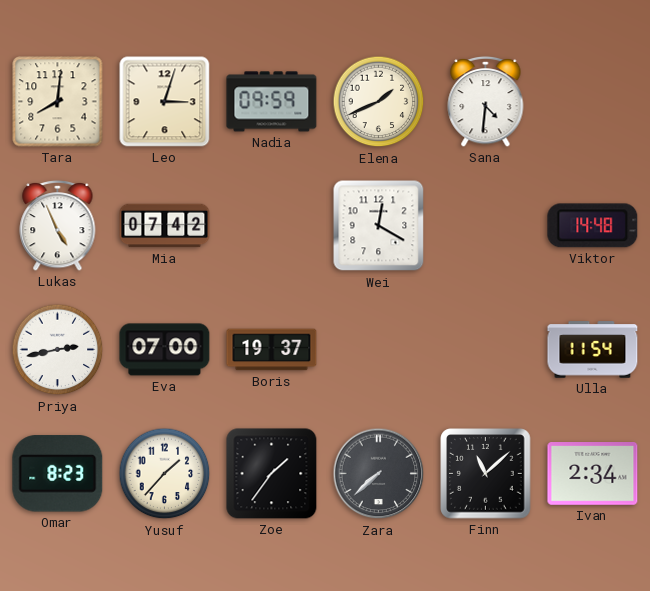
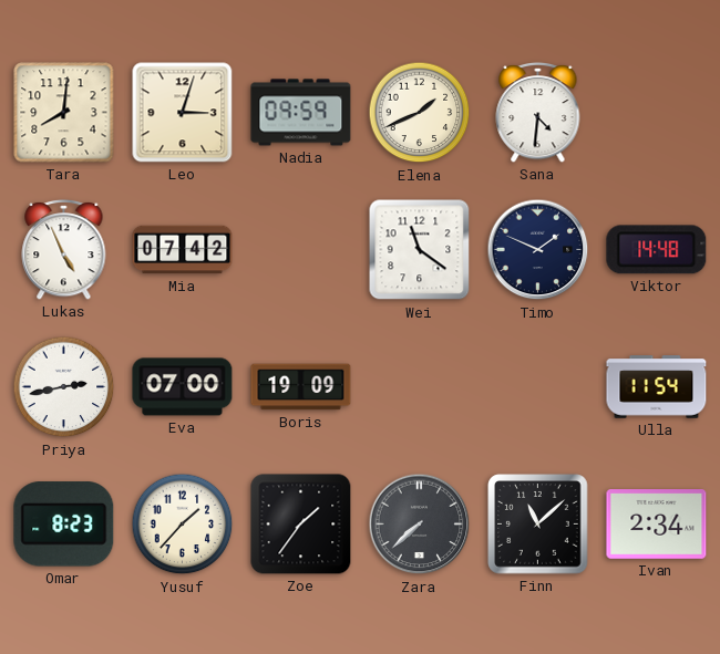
Wei: 12:20 -> 11:21
Timo: none -> 1:49
Boris: 19:37 -> 19:09
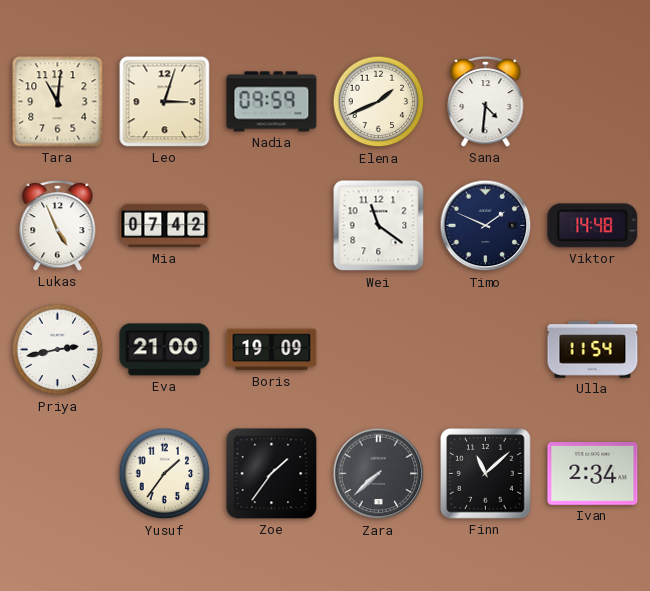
Tara: 8:01 -> 11:01
Eva: 07:00 -> 21:00
Omar: 8:23 -> none
Yusuf: 1:37 -> 1:36
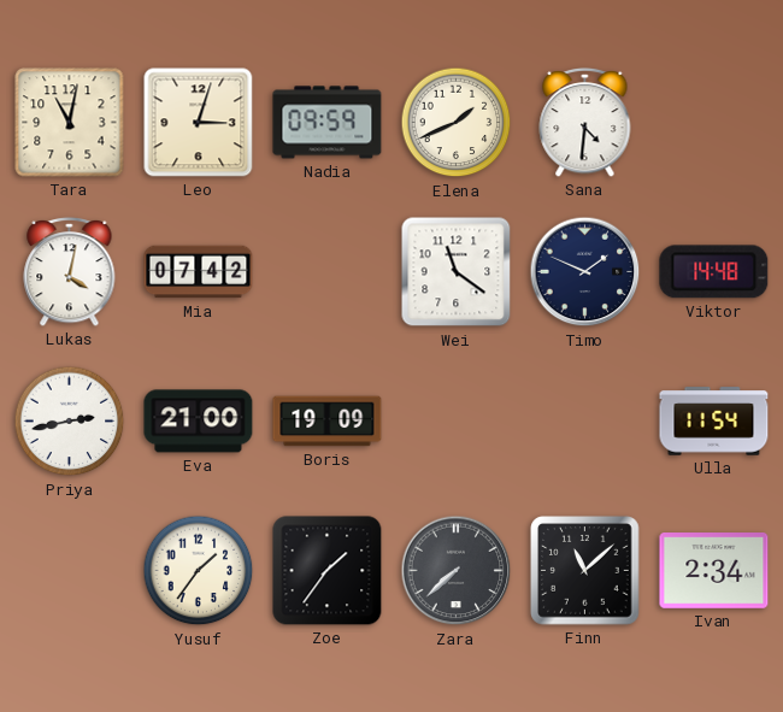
Tara: 11:01 -> 11:02
Lukas: 4:56 -> 4:02
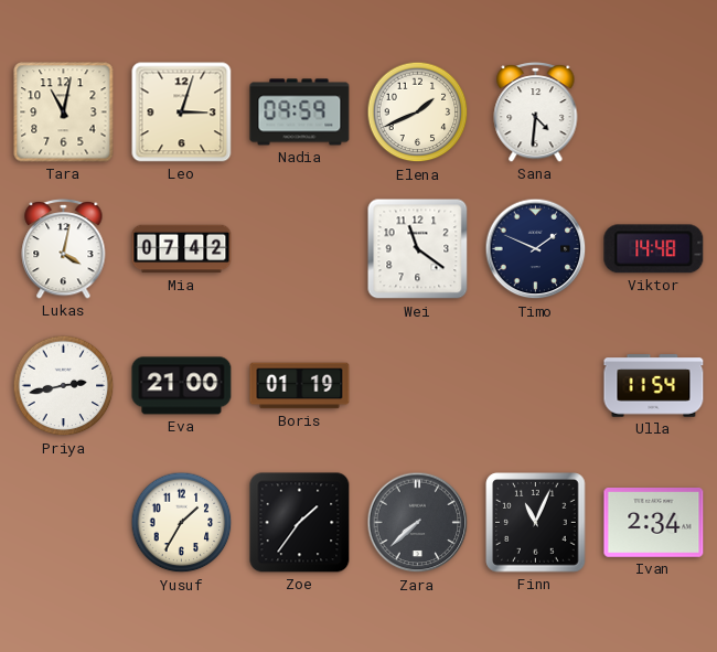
Boris: 19:09 -> 01:19
Yusuf: 1:36 -> 1:35
Finn: 11:08 -> 11:04
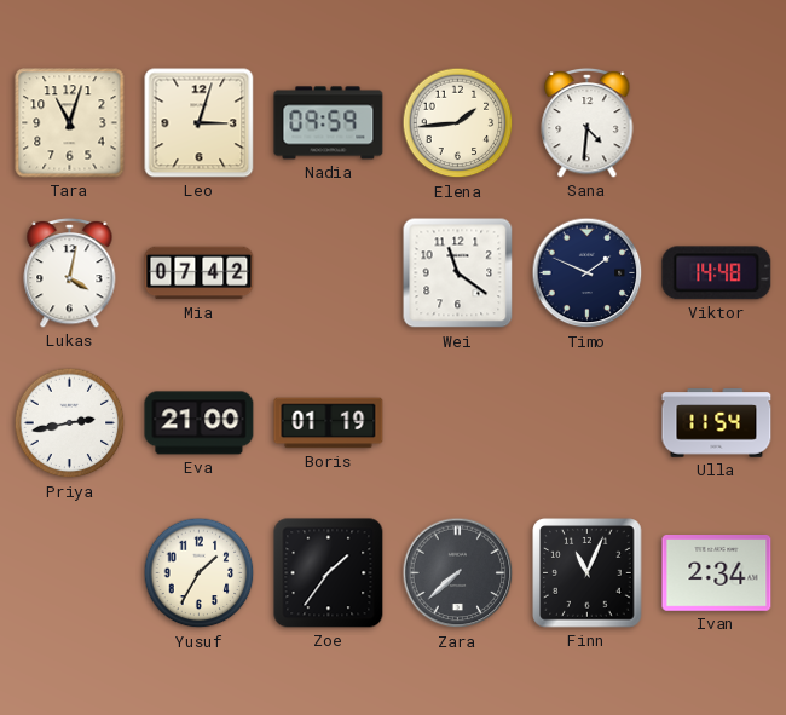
Tara: 11:02 -> 11:03
Elena: 1:41 -> 1:44
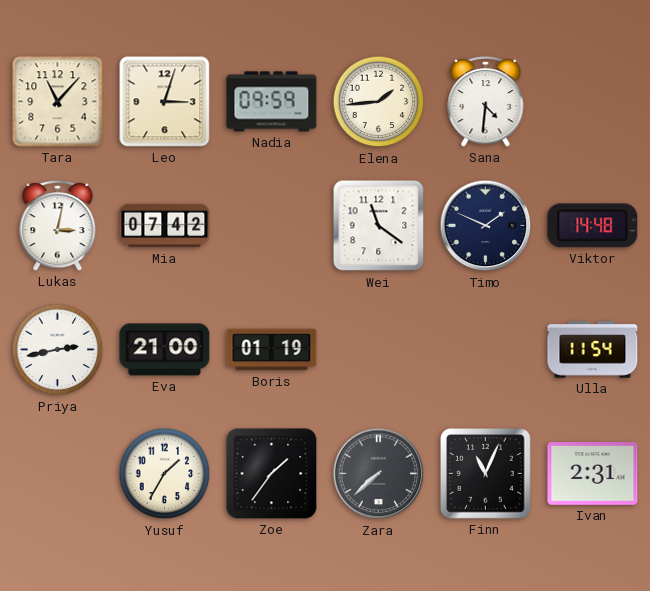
Tara: 11:03 -> 11:07
Lukas: 4:02 -> 3:02
Ivan: 2:34 -> 2:31
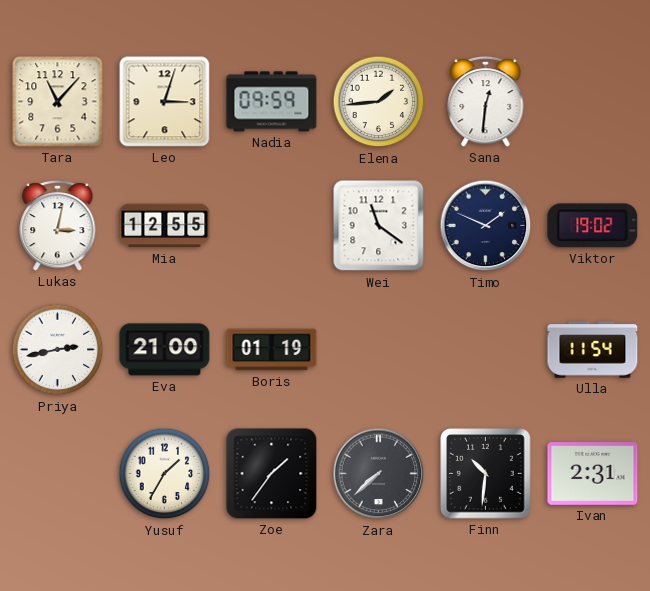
Sana: 4:31 -> 12:31
Mia: 07:42 -> 12:55
Viktor: 14:48 -> 19:02
Finn: 11:04 -> 10:31
